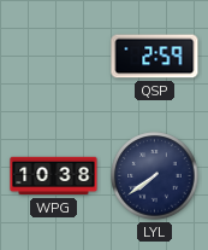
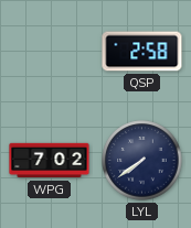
QSP: 2:59 -> 2:58
WPG: 10:38 -> 7:02
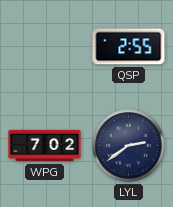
QSP: 2:58 -> 2:55
LYL: 7:39 -> 2:39
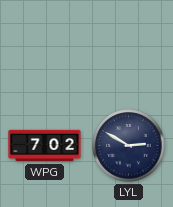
QSP: 2:55 -> none
LYL: 2:39 -> 2:50
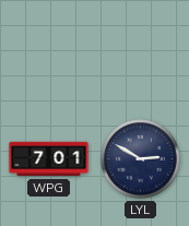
WPG: 7:02 -> 7:01
